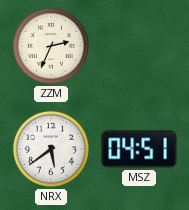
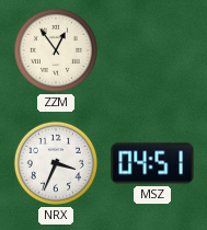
ZZM: 2:34 -> 12:54
NRX: 5:39 -> 3:34
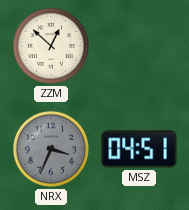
ZZM: 12:54 -> 12:52
NRX dial: white -> grey
